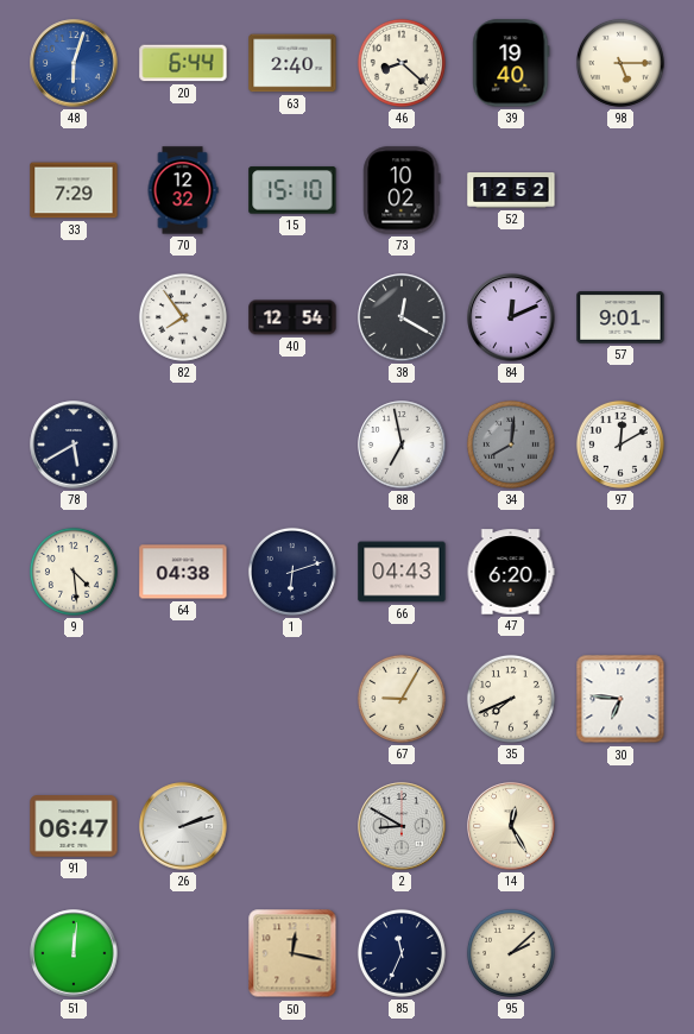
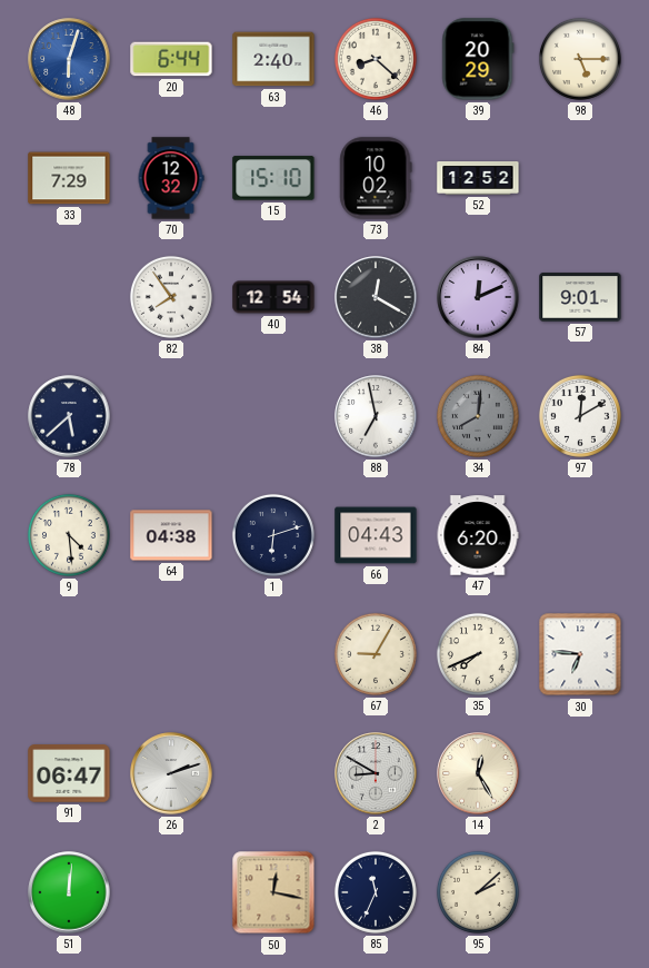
39: 19:40 -> 20:29
78: 5:40 -> 5:38
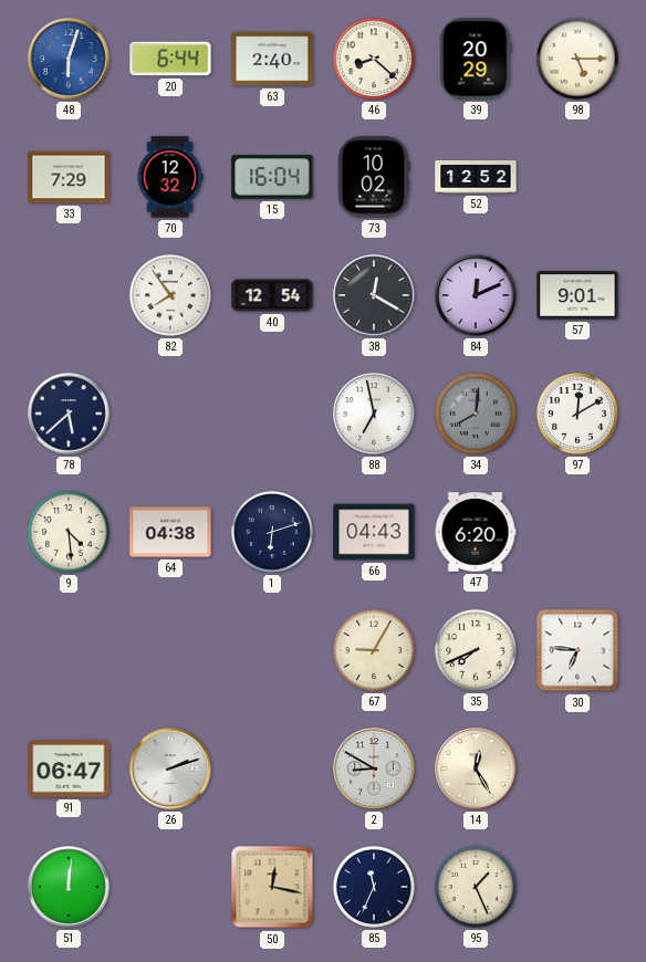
15: 15:10 -> 16:04
95: 2:08 -> 1:26
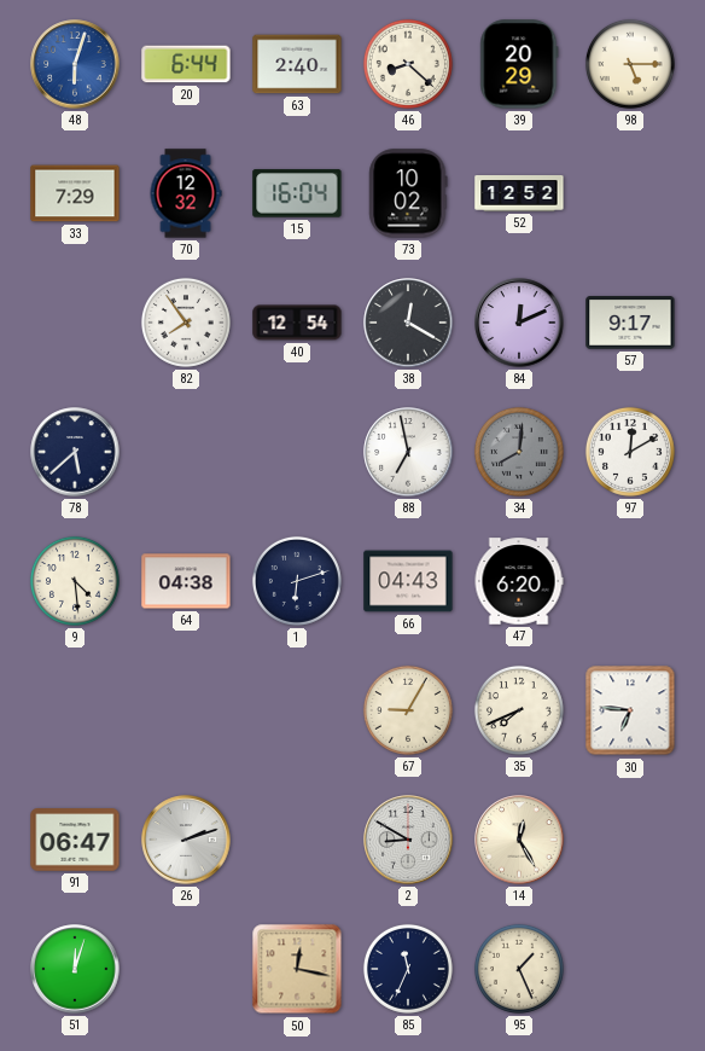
57: 9:01 -> 9:17
51: 12:01 -> 12:03
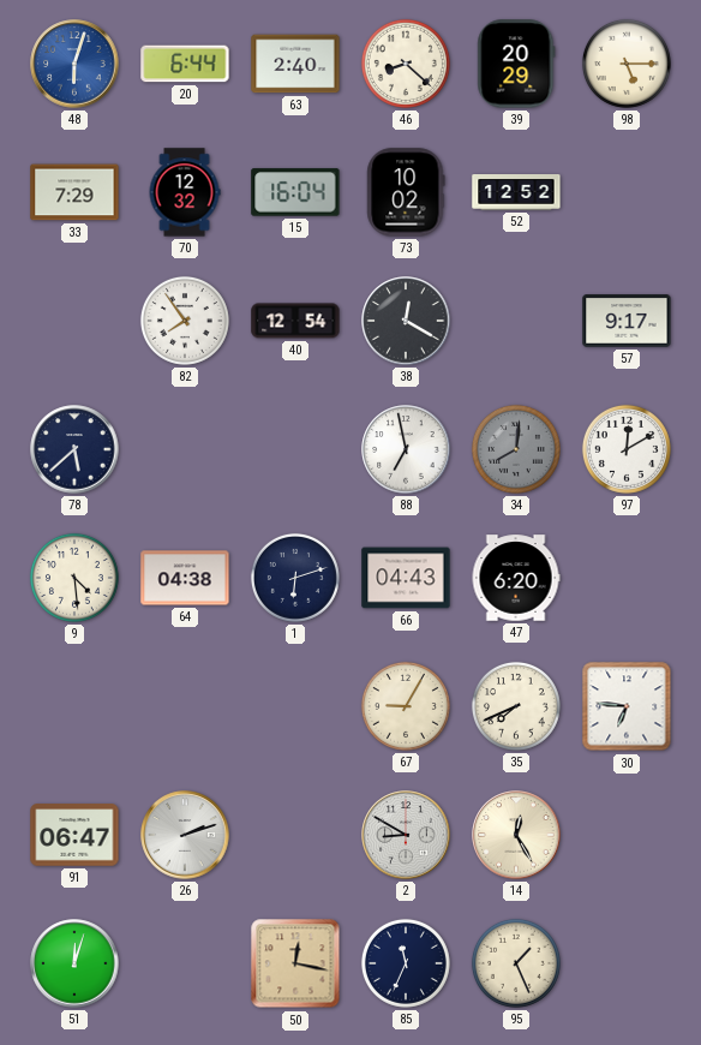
84: 12:11 -> none
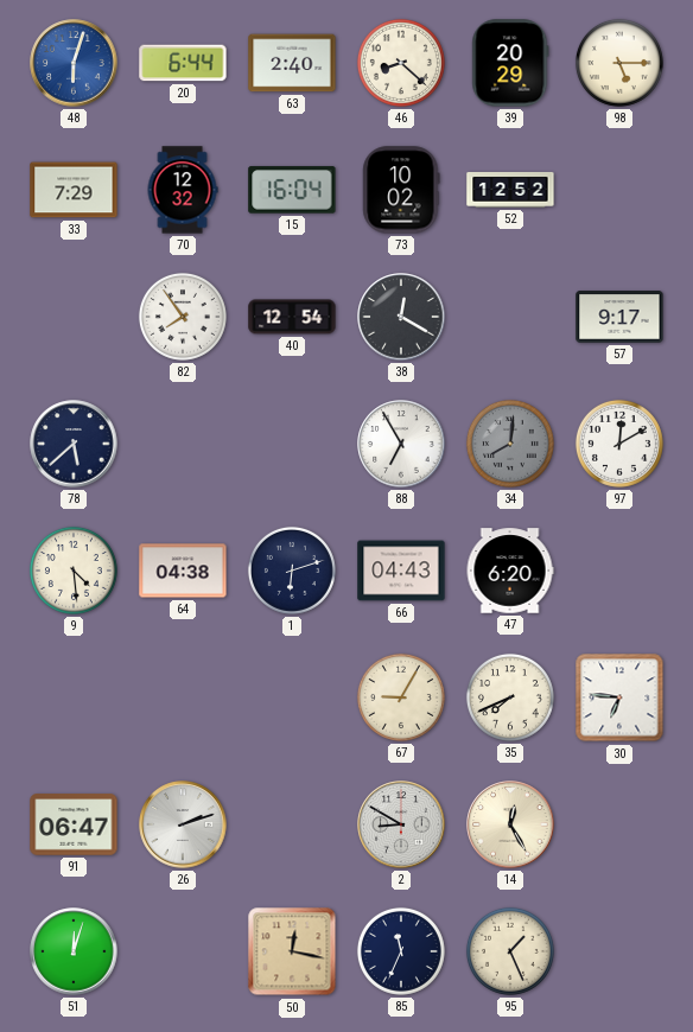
88: 6:58 -> 6:55
